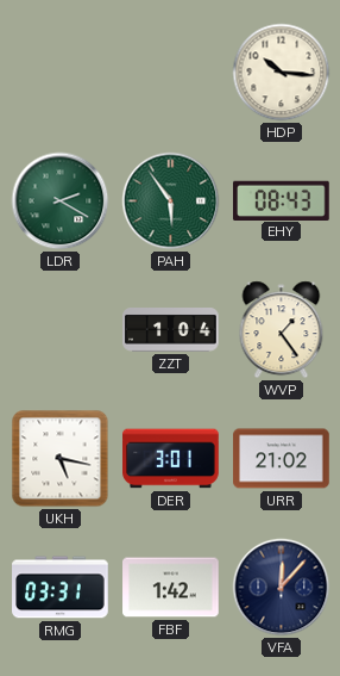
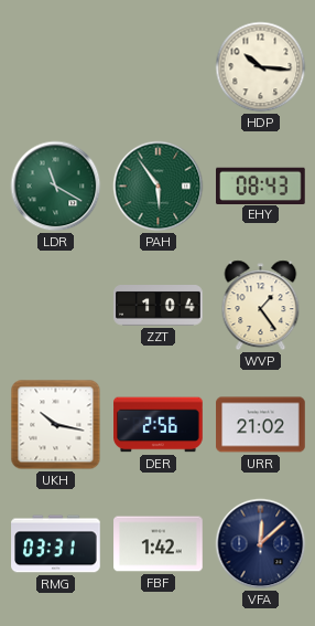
LDR: 2:20 -> 11:20
UKH: 5:17 -> 10:17
DER: 3:01 -> 2:56
VFA: 12:07 -> 12:08
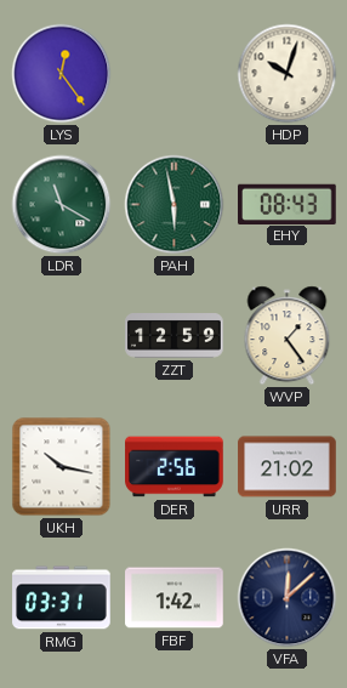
LYS: none -> 12:24
HDP: 10:16 -> 10:03
PAH: 5:54 -> 5:58
ZZT: 1:04 -> 12:59
